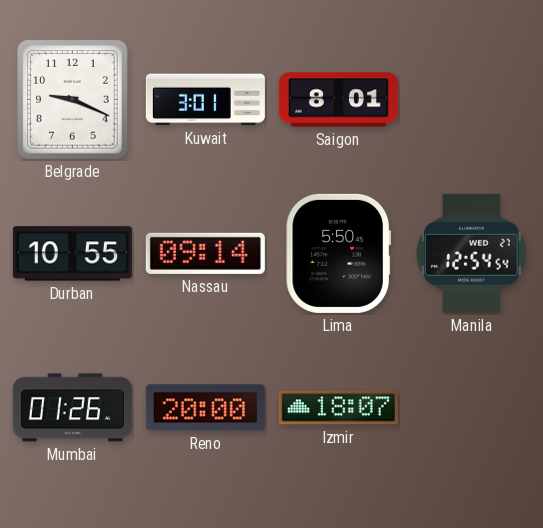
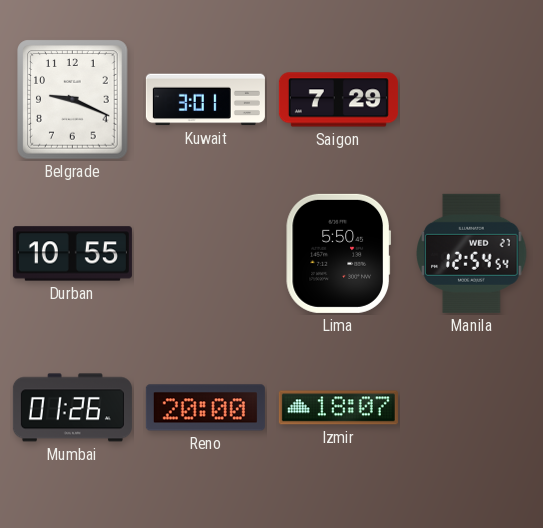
Saigon: 8:01 -> 7:29
Nassau: 09:14 -> none
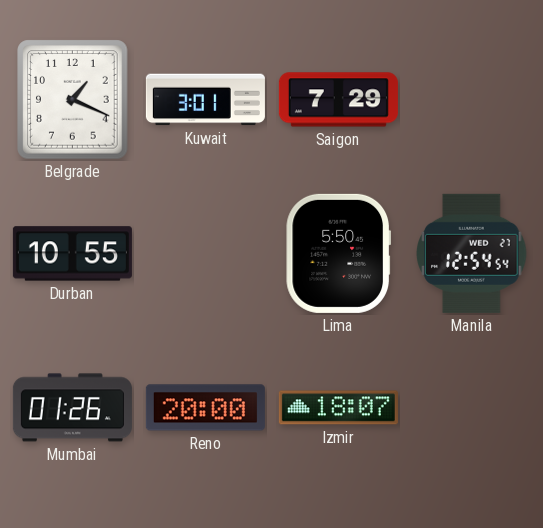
Belgrade: 9:19 -> 1:19
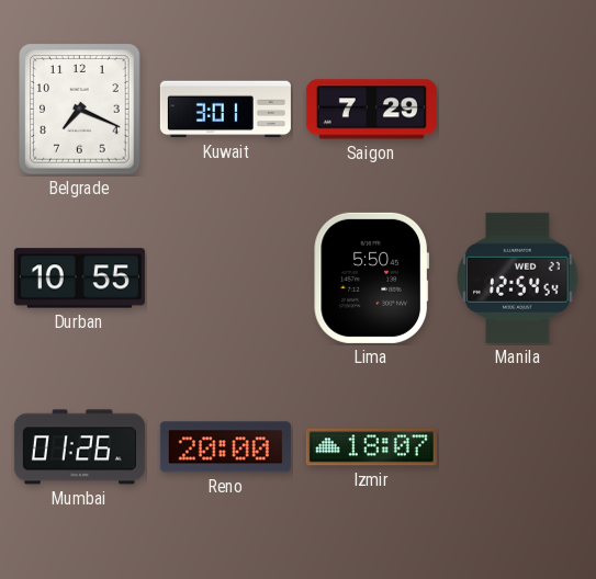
Belgrade: 1:19 -> 7:19
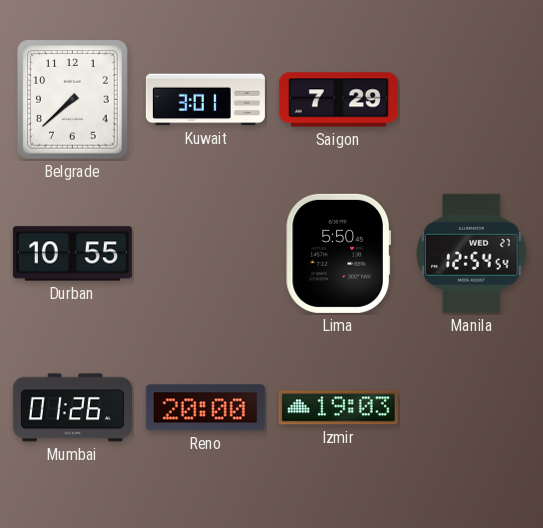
Belgrade: 7:19 -> 7:38
Izmir: 18:07 -> 19:03
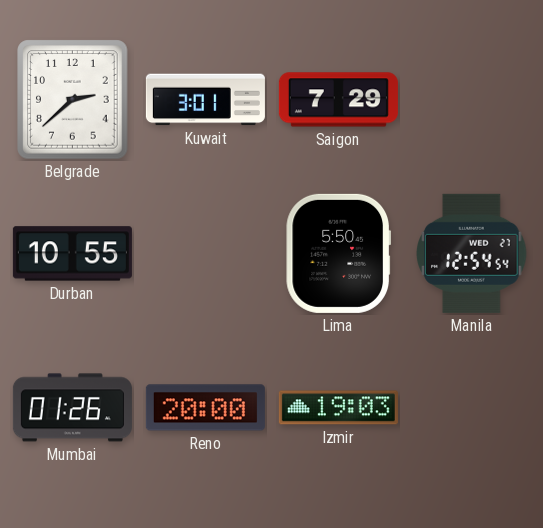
Belgrade: 7:38 -> 2:38
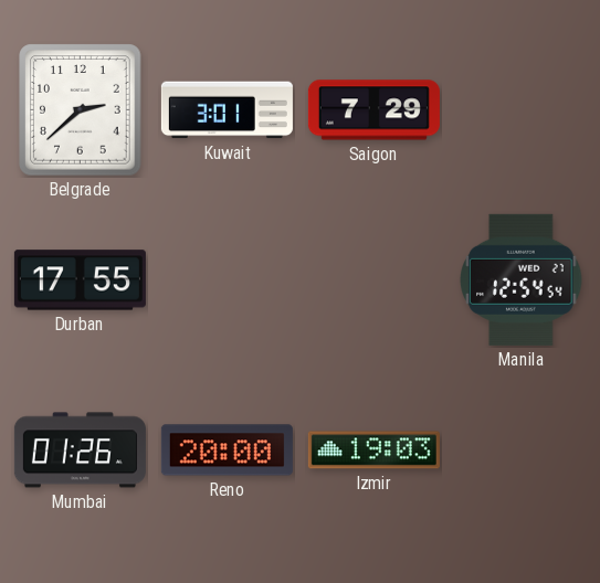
Durban: 10:55 -> 17:55
Lima: 5:50 -> none
